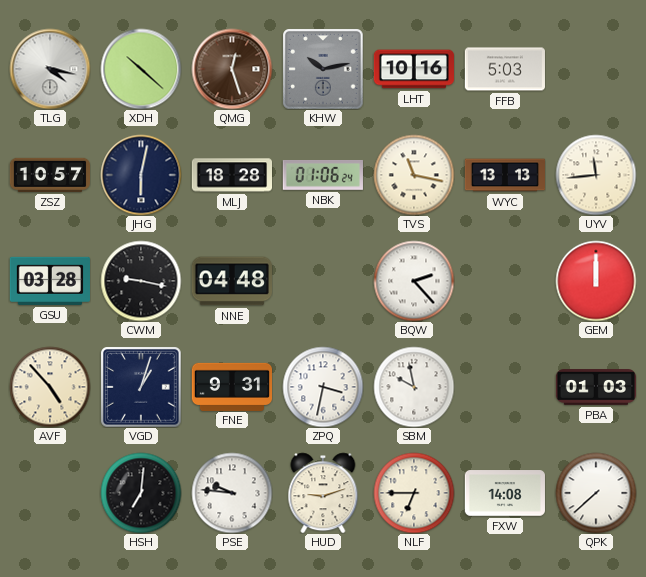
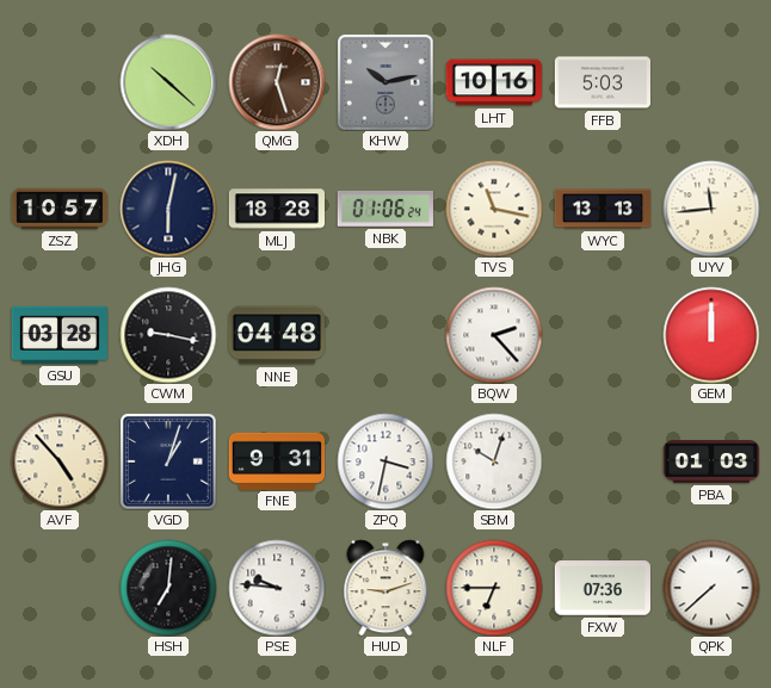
TLG: 4:17 -> none
SBM: 9:58 -> 10:03
FXW: 14:08 -> 07:36
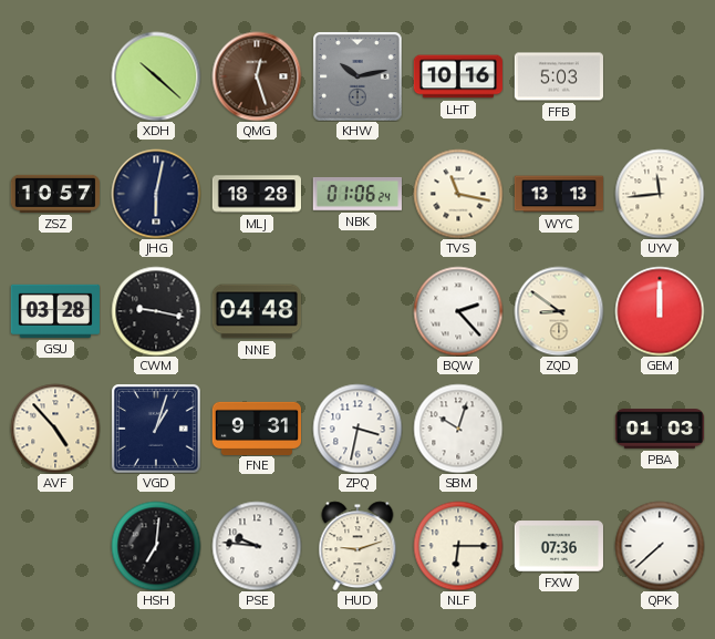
ZQD: none -> 8:51
NLF: 6:45 -> 6:15
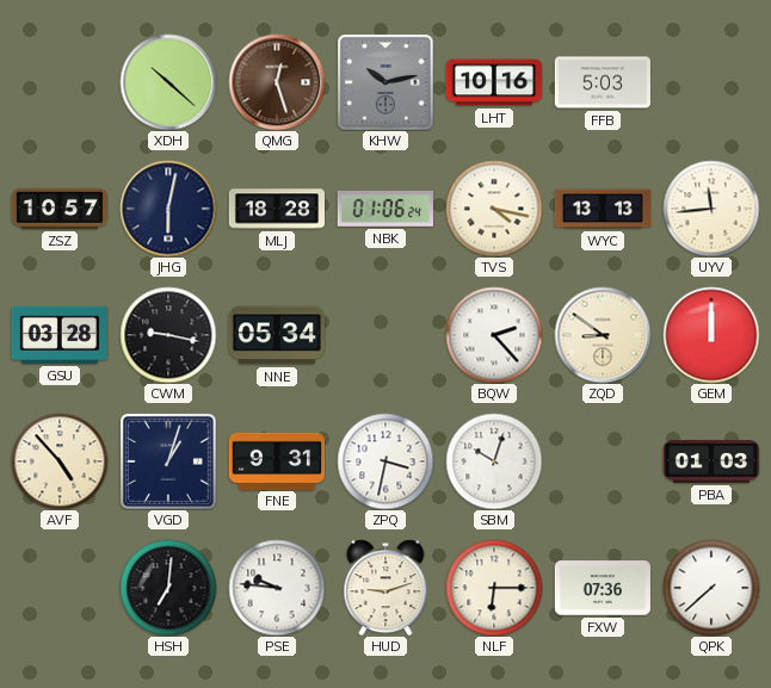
TVS: 11:17 -> 4:17
NNE: 04:48 -> 05:34
